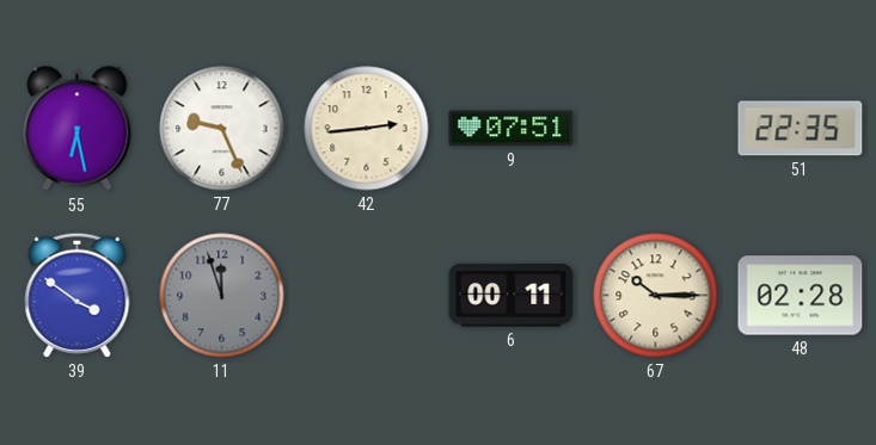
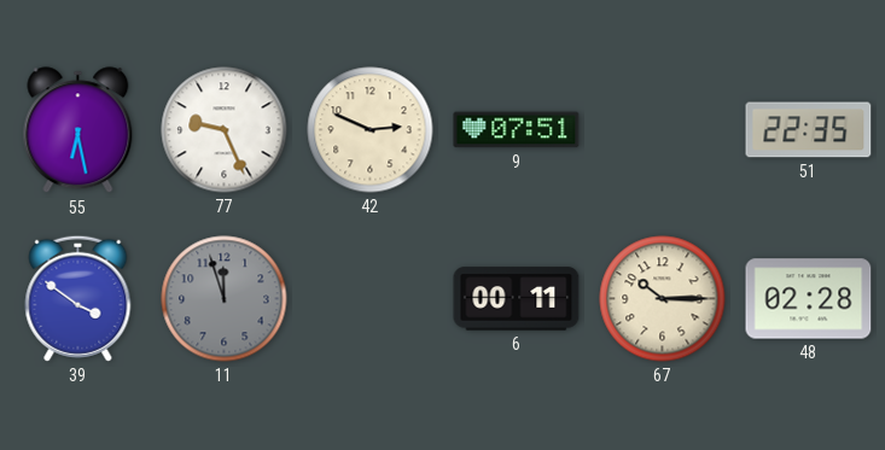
42: 2:44 -> 2:49
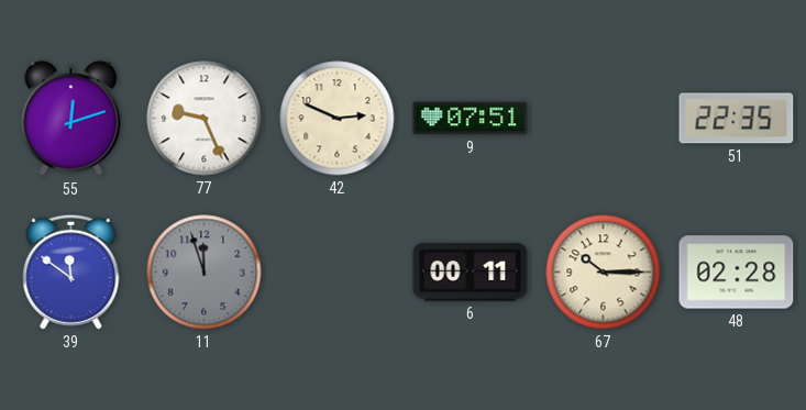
55: 6:28 -> 12:12
39: 3:51 -> 11:51
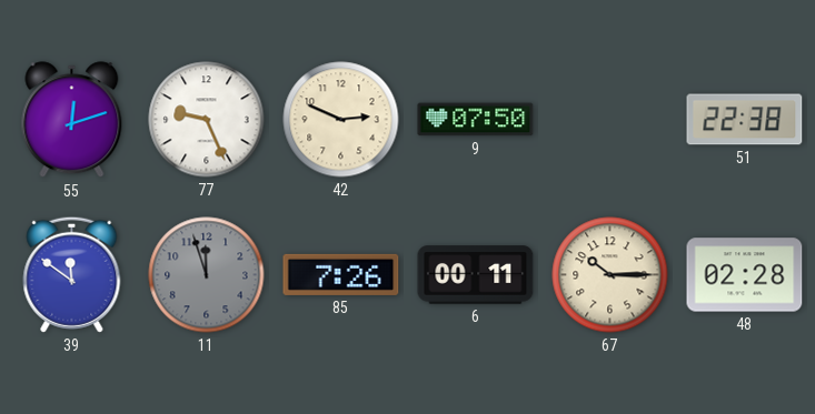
9: 07:51 -> 07:50
51: 22:35 -> 22:38
85: none -> 7:26
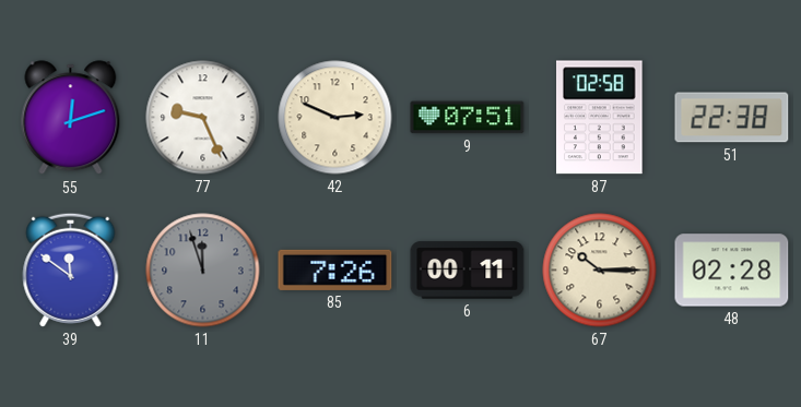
9: 07:50 -> 07:51
87: none -> 02:58
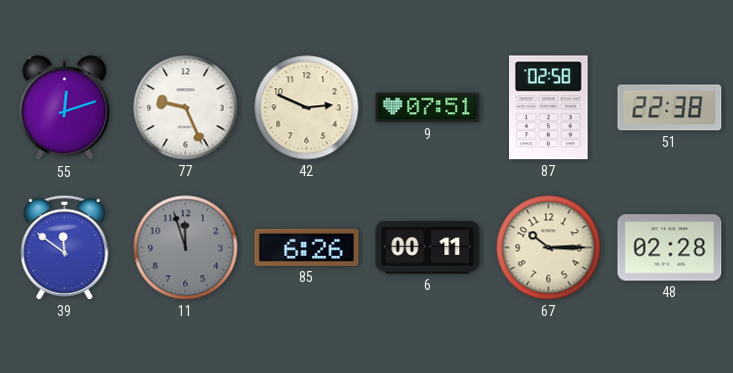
85: 7:26 -> 6:26
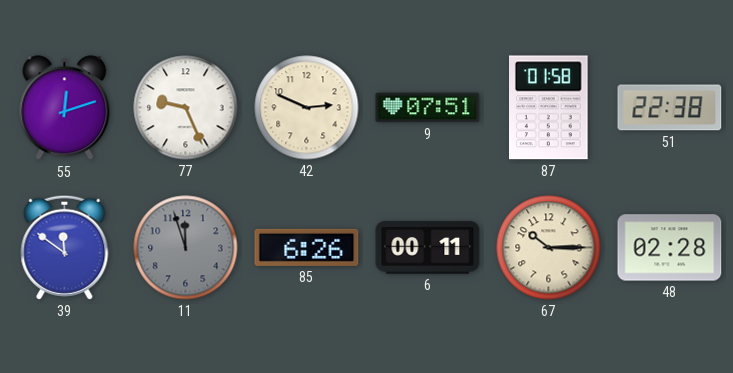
87: 02:58 -> 01:58
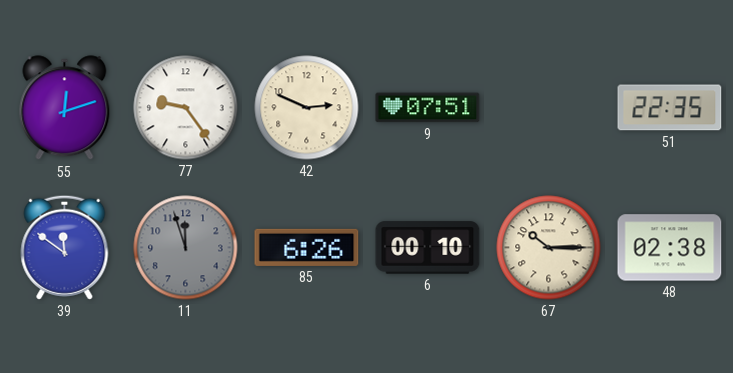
77: 9:26 -> 9:24
87: 01:58 -> none
51: 22:38 -> 22:35
6: 00:11 -> 00:10
48: 02:28 -> 02:38
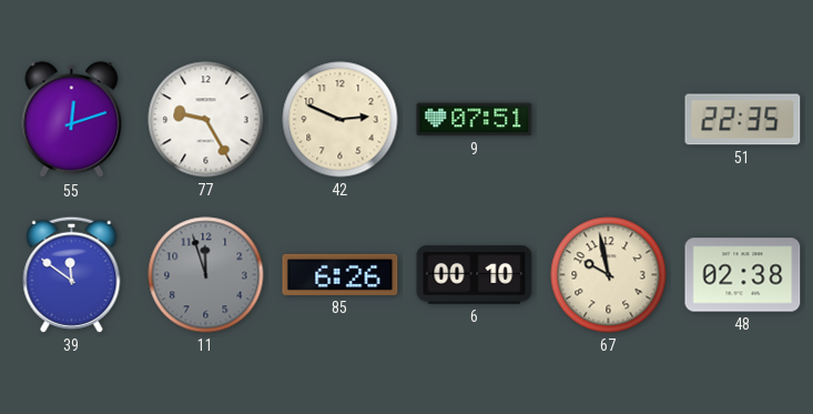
77: 9:24 -> 9:25
67: 10:15 -> 9:58
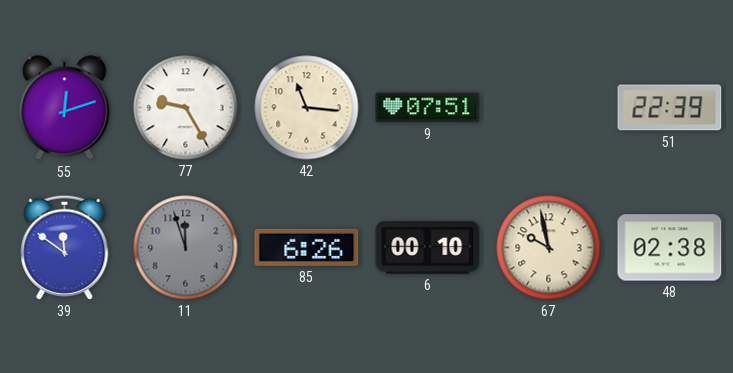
42: 2:49 -> 11:16
51: 22:35 -> 22:39
